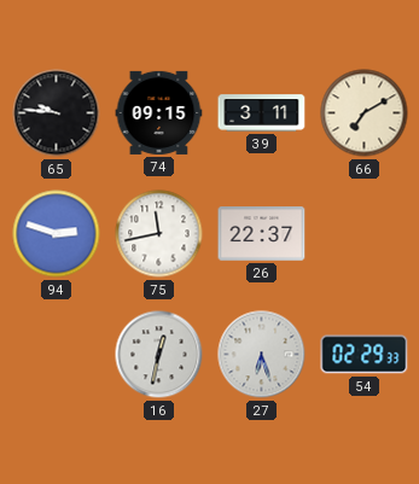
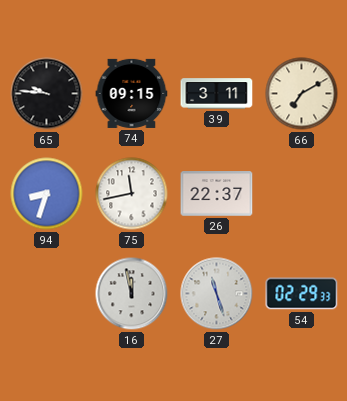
94: 2:48 -> 8:33
16: 12:32 -> 11:58
27: 6:27 -> 11:27
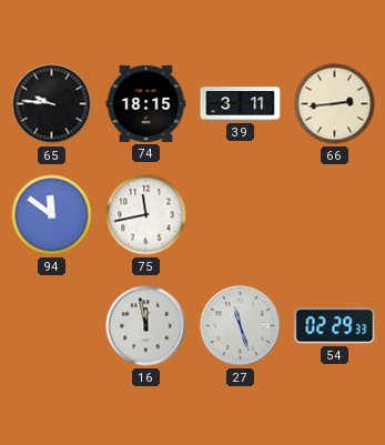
74: 09:15 -> 18:15
66: 7:10 -> 2:44
94: 8:33 -> 11:51
26: 22:37 -> none
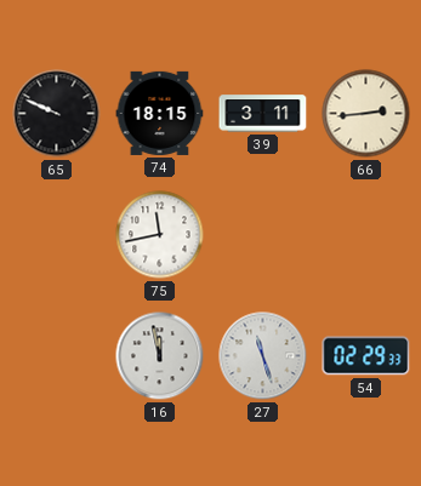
65: 9:46 -> 9:49
94: 11:51 -> none
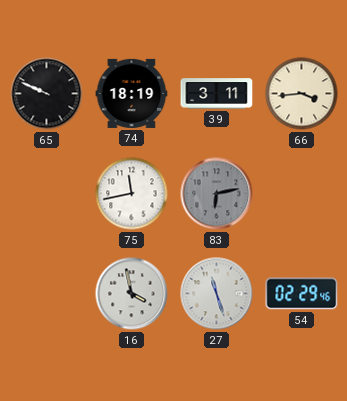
74: 18:15 -> 18:19
66: 2:44 -> 3:44
83: none -> 6:13
16: 11:58 -> 3:58
54: 02:29:33 -> 02:29:46
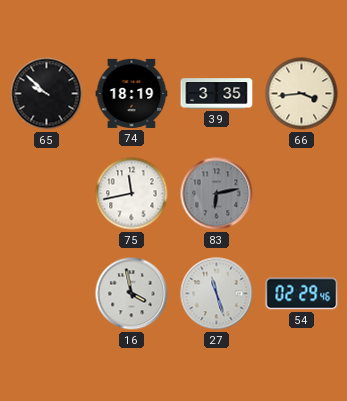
65: 9:49 -> 9:52
39: 3:11 -> 3:35
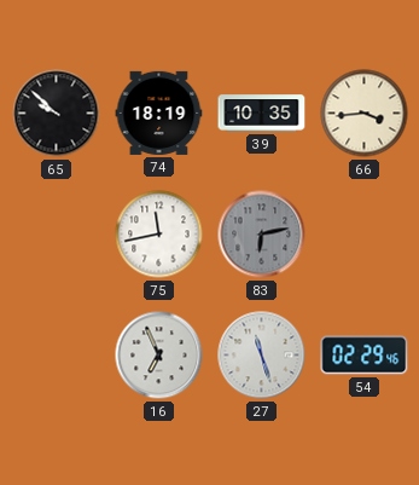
39: 3:35 -> 10:35
16: 3:58 -> 6:56
